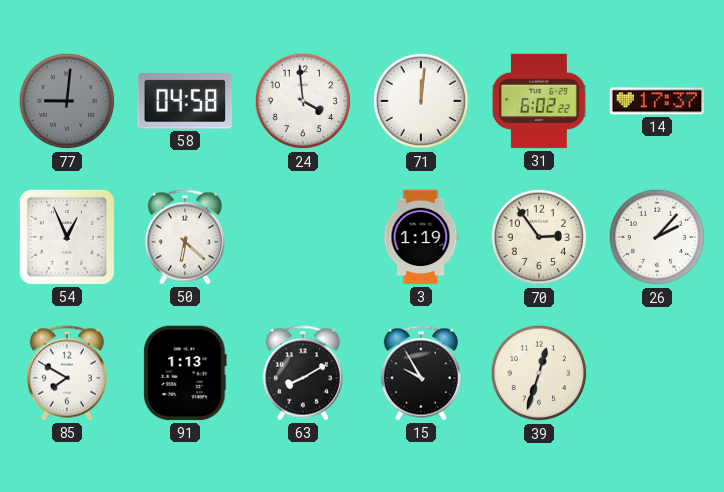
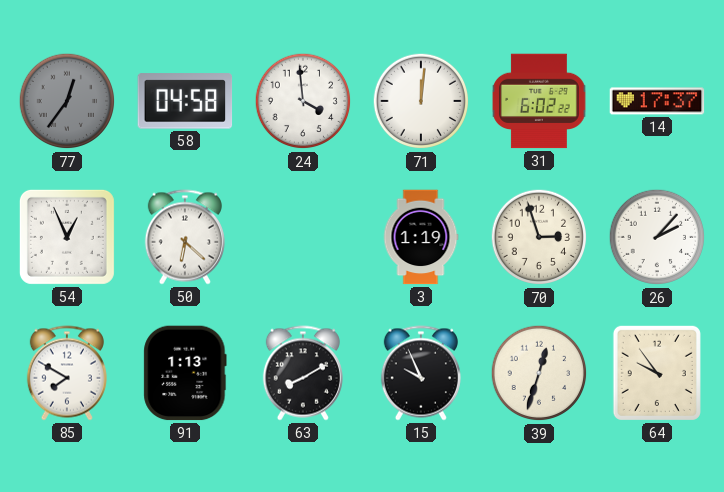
77: 9:01 -> 12:36
70: 2:54 -> 2:57
15: 9:55 -> 9:56
64: none -> 9:54
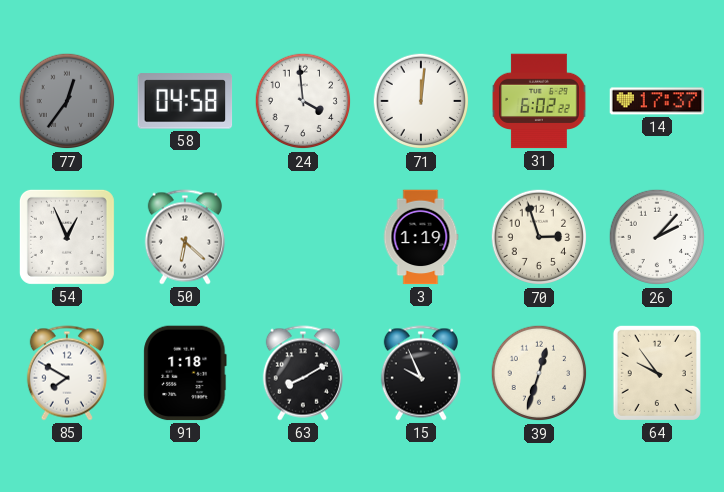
91: 1:13 -> 1:18
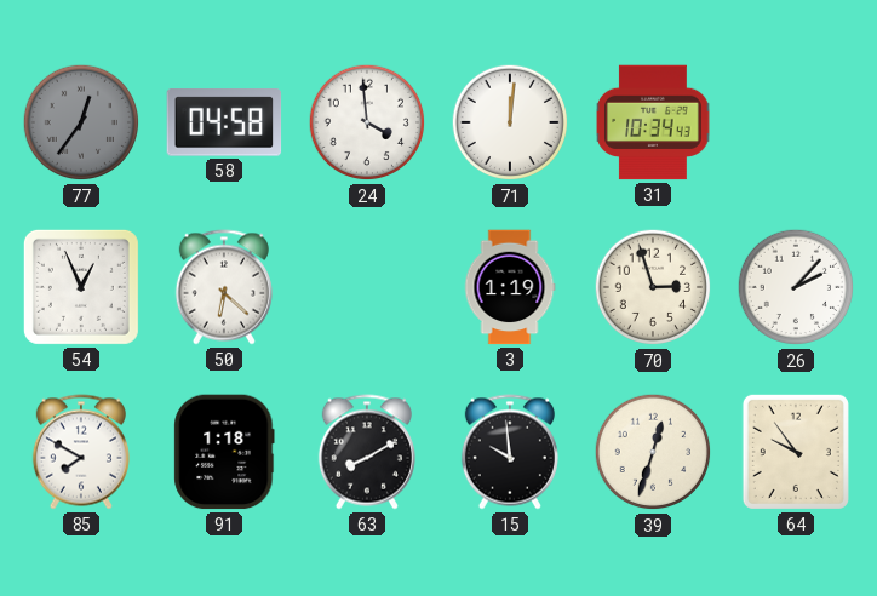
31: 6:02 -> 10:34
14: 17:37 -> none
15: 9:56 -> 9:59
